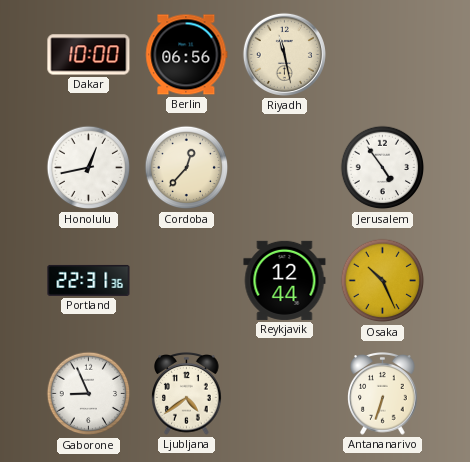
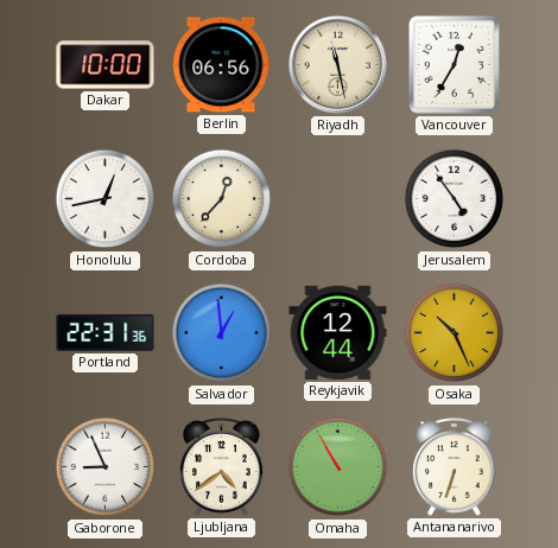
Vancouver: none -> 12:35
Salvador: none -> 12:59
Omaha: none -> 10:55
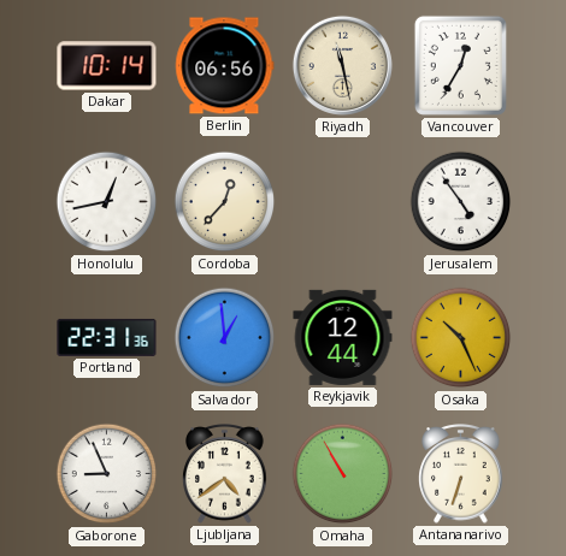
Dakar: 10:00 -> 10:14
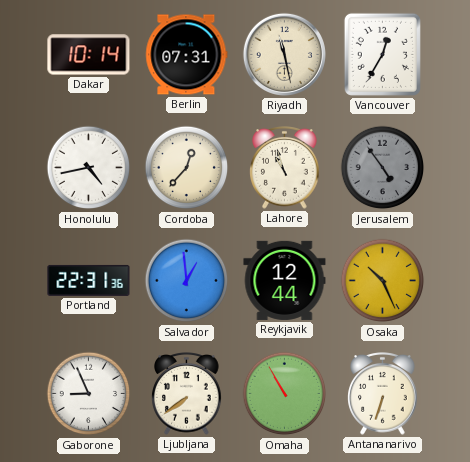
Berlin: 06:56 -> 07:31
Honolulu: 12:43 -> 4:43
Lahore: none -> 10:57
Jerusalem dial: white -> grey
Ljubljana: 4:39 -> 7:39
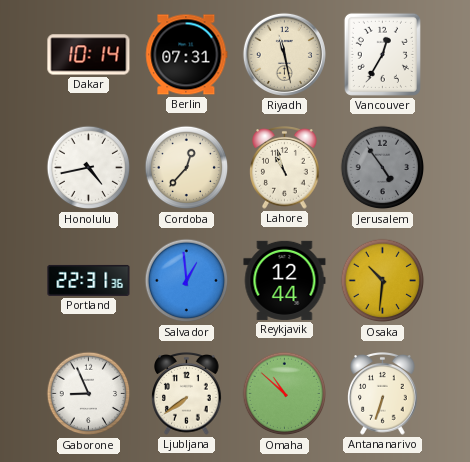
Osaka: 10:26 -> 10:31
Omaha: 10:55 -> 10:52
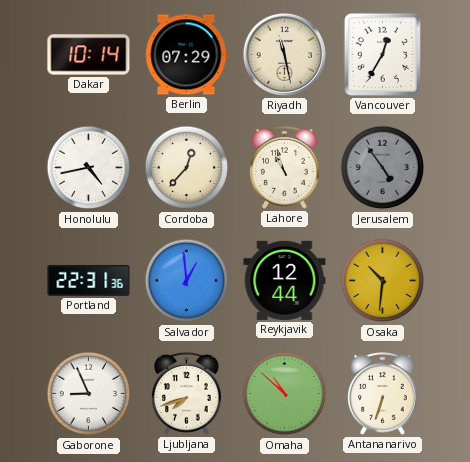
Berlin: 07:31 -> 07:29
Ljubljana: 7:39 -> 7:42
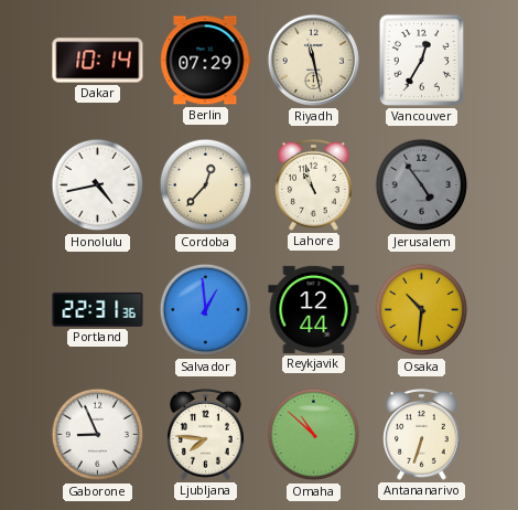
Ljubljana: 7:42 -> 7:46
